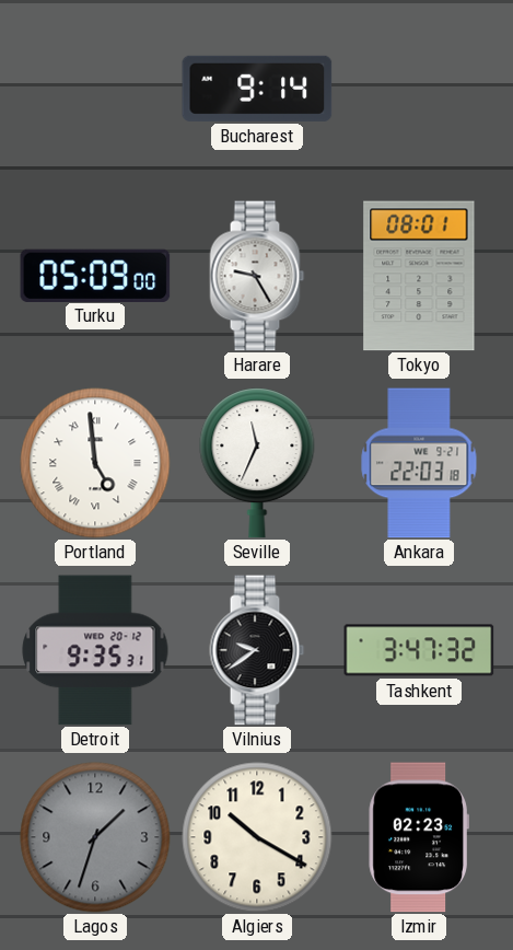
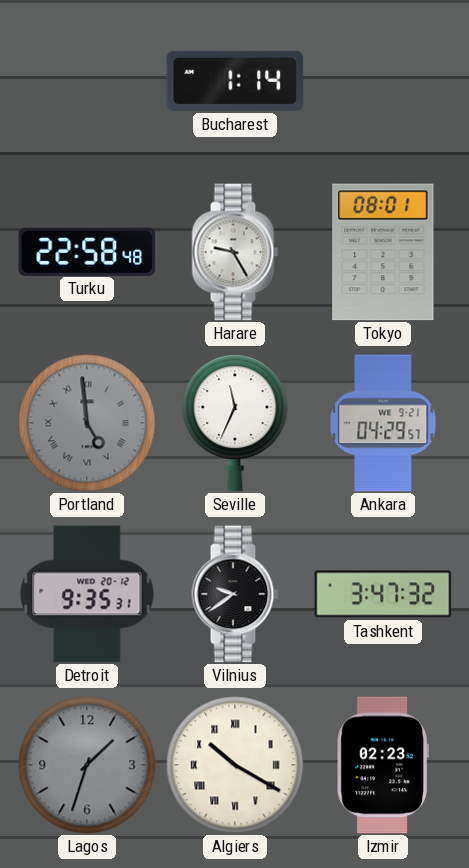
Bucharest: 9:14 -> 1:14
Turku: 05:09 -> 22:58
Portland dial: white -> grey
Ankara: 22:03 -> 04:29
Algiers numerals: Arabic -> Roman
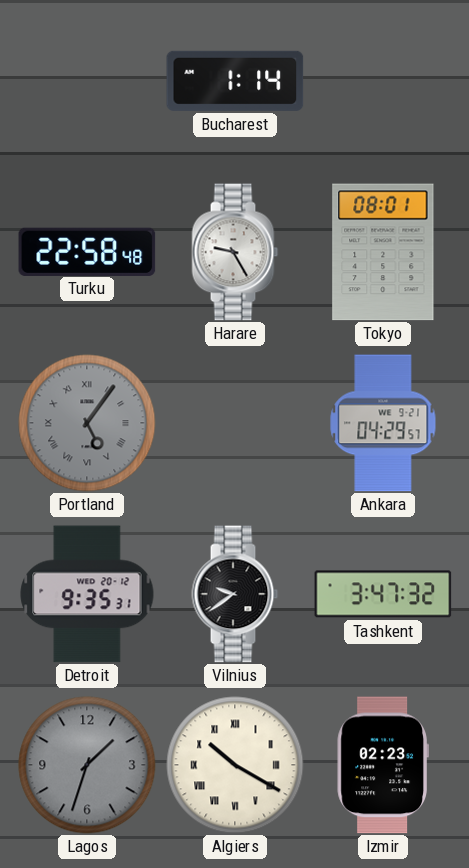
Portland: 4:59 -> 5:06
Seville: 11:34 -> none
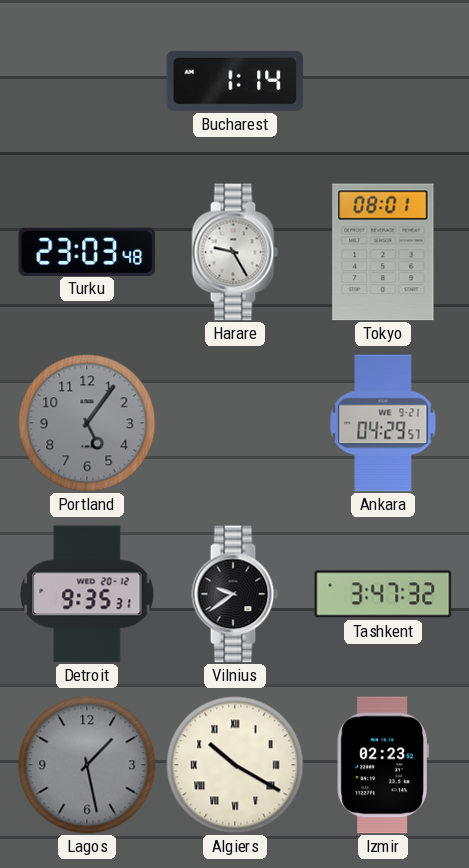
Turku: 22:58 -> 23:03
Portland numerals: Roman -> Arabic
Lagos: 1:33 -> 1:28
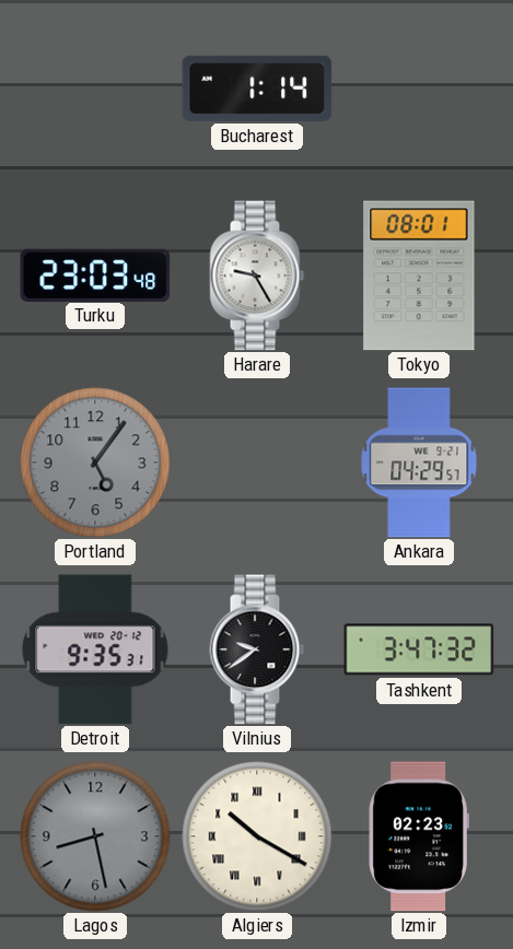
Lagos: 1:28 -> 8:28
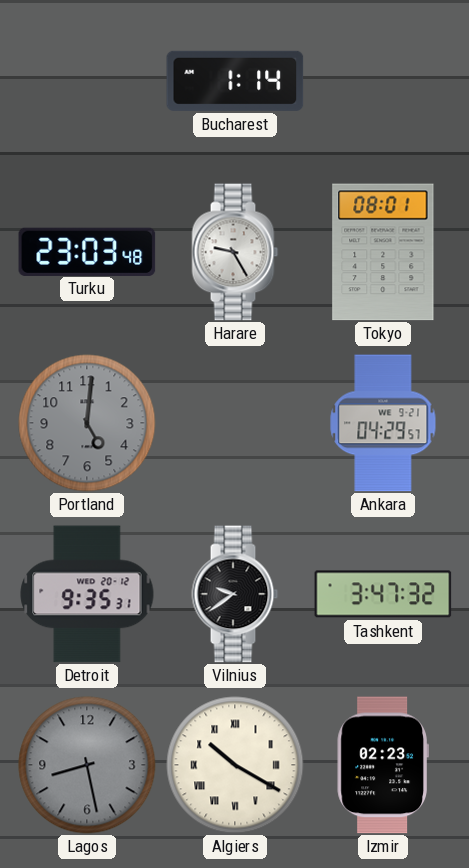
Portland: 5:06 -> 5:01
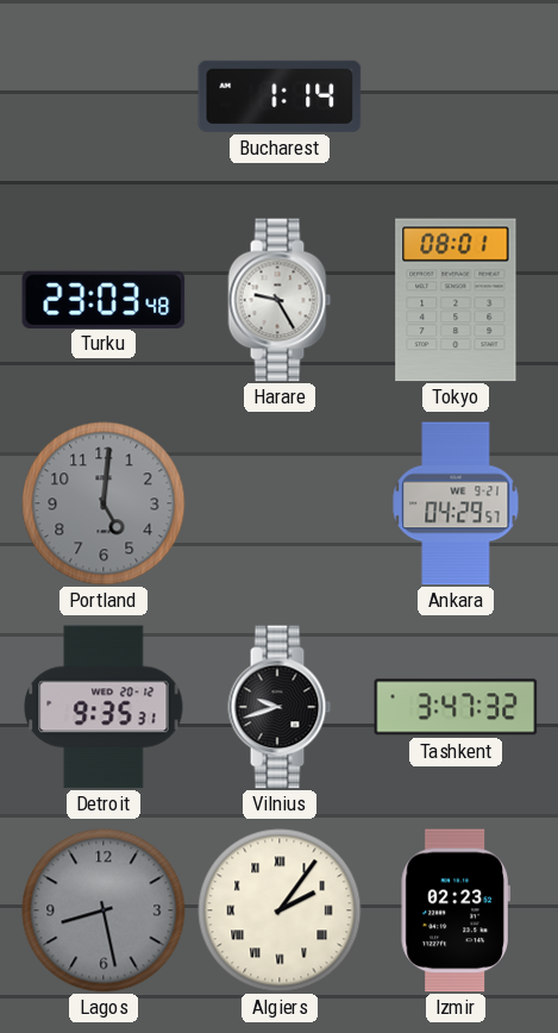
Vilnius: 9:39 -> 9:42
Algiers: 10:20 -> 2:06
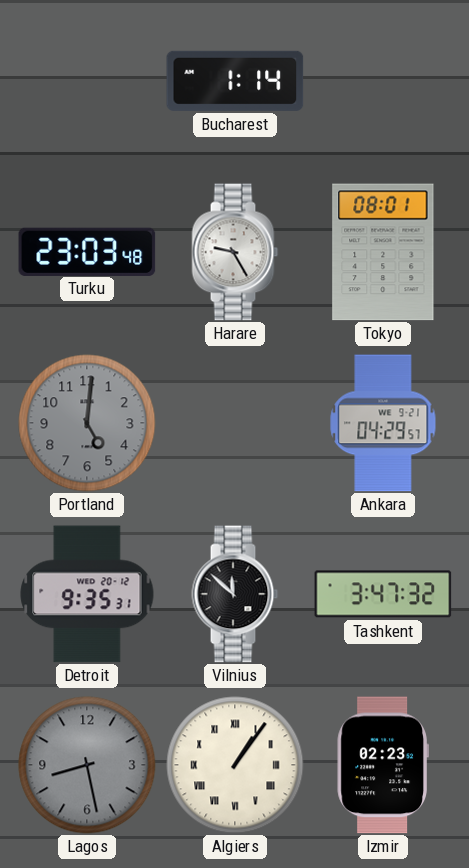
Vilnius: 9:42 -> 11:52
Algiers: 2:06 -> 1:06
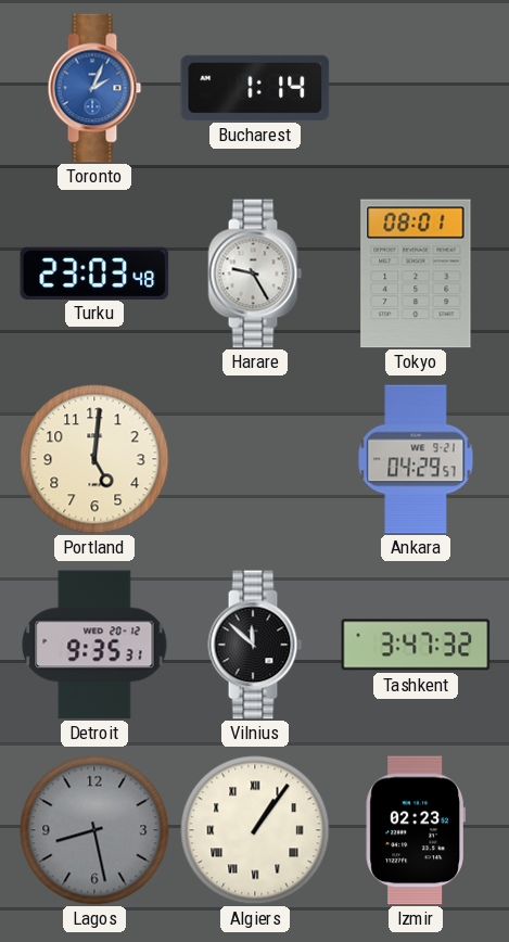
Toronto: none -> 2:04
Portland dial: grey -> cream
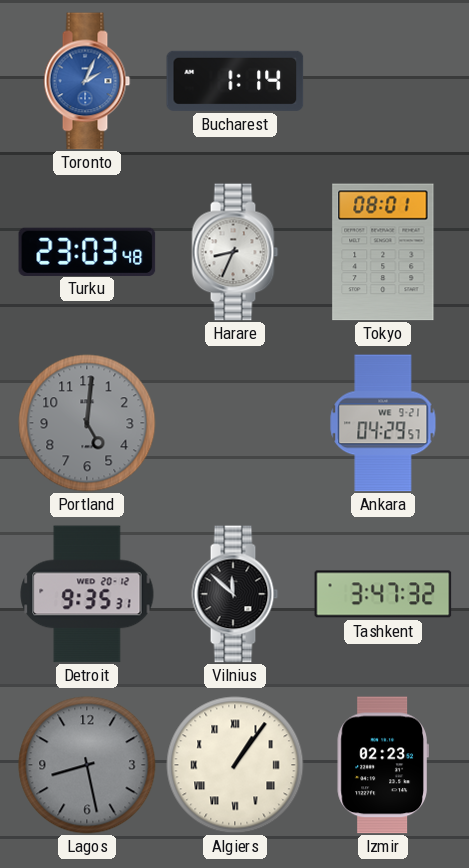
Harare: 9:25 -> 8:34
Portland dial: cream -> grey
